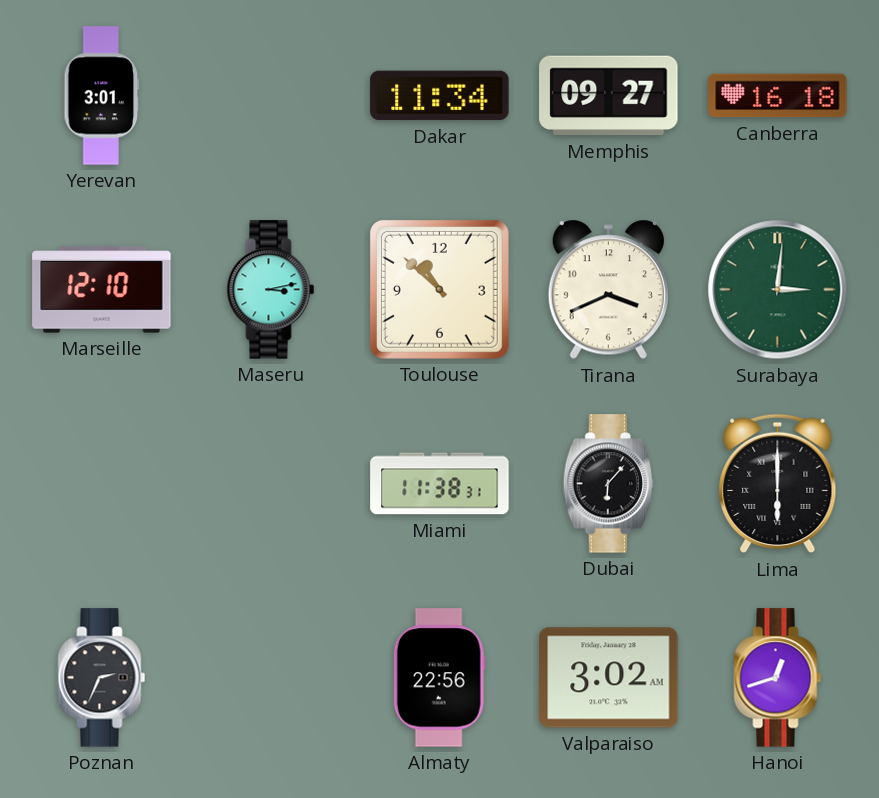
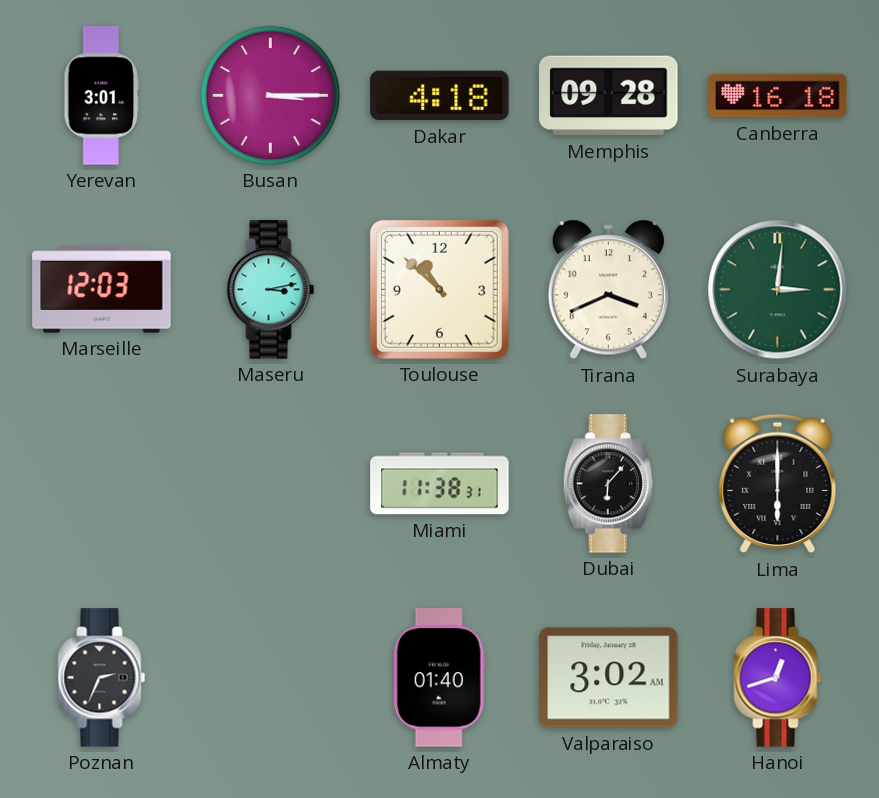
Busan: none -> 3:15
Dakar: 11:34 -> 4:18
Memphis: 09:27 -> 09:28
Marseille: 12:10 -> 12:03
Almaty: 22:56 -> 01:40
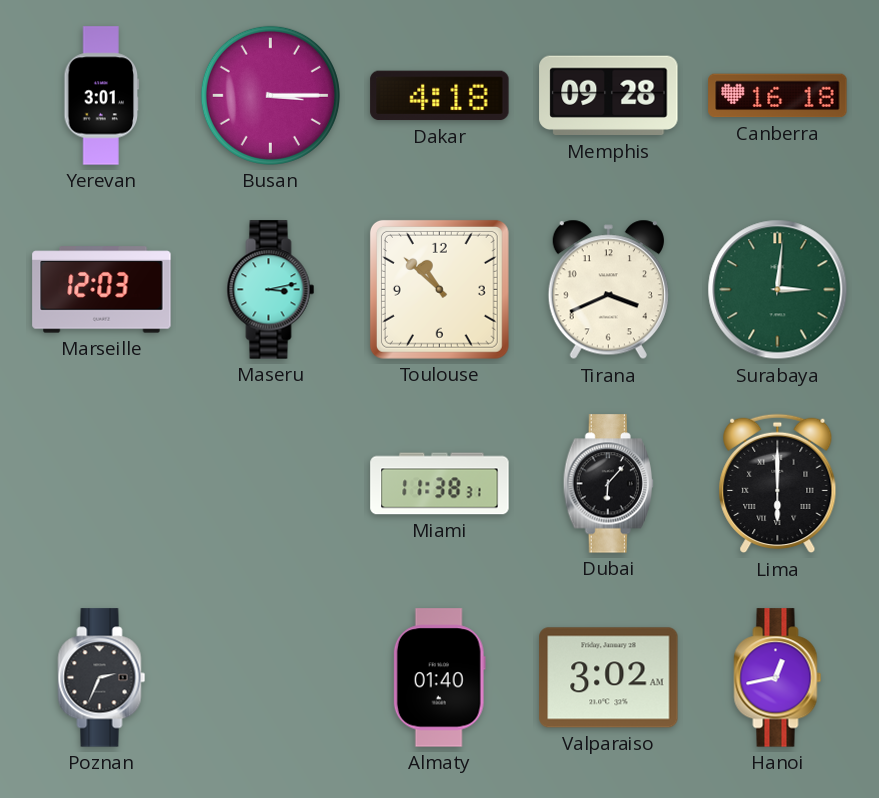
Hanoi: 12:42 -> 12:43
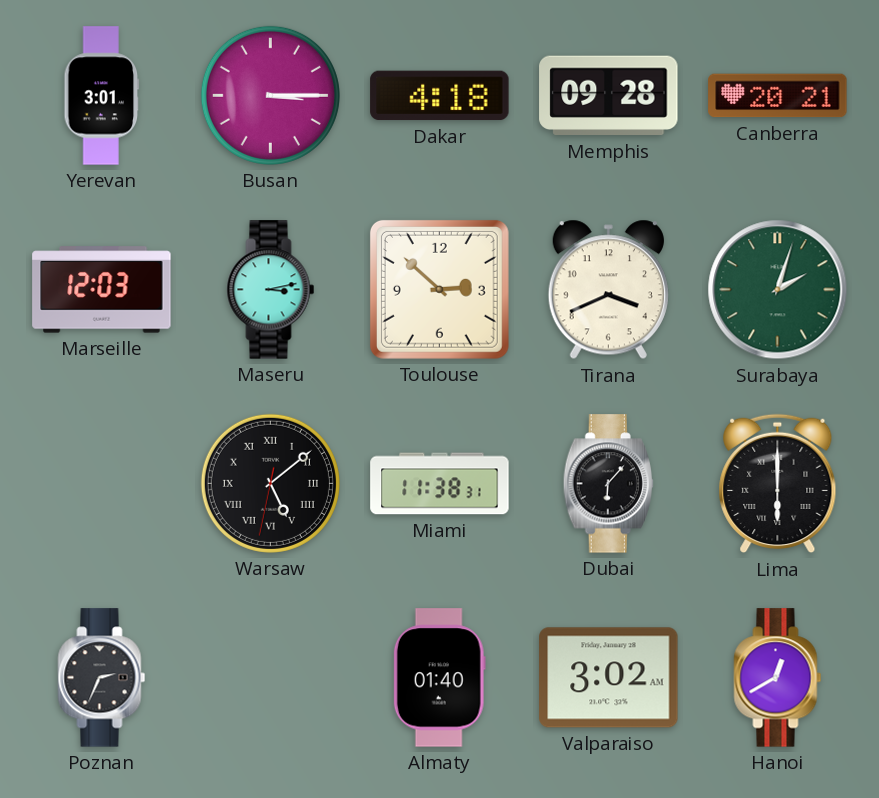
Canberra: 16:18 -> 20:21
Toulouse: 10:52 -> 2:52
Surabaya: 3:01 -> 2:03
Warsaw: none -> 5:08
Hanoi: 12:43 -> 12:40
